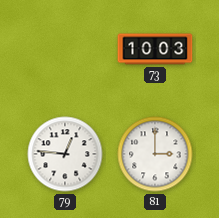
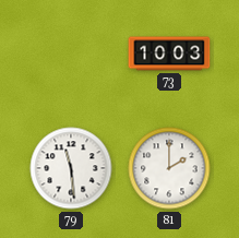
79: 12:46 -> 11:29
81: 3:00 -> 2:00
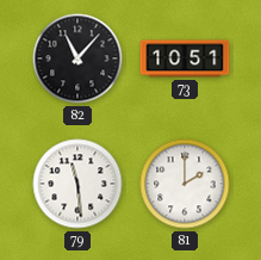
82: none -> 11:07
73: 10:03 -> 10:51
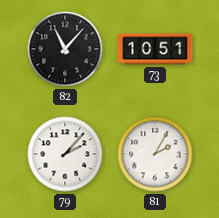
79: 11:29 -> 2:07
81: 2:00 -> 2:05
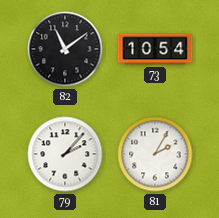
82: 11:07 -> 11:09
73: 10:51 -> 10:54
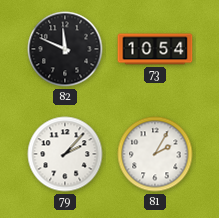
82: 11:09 -> 11:49
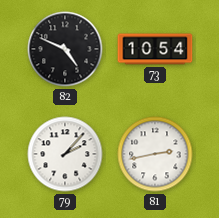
82: 11:49 -> 4:49
81: 2:05 -> 2:43
